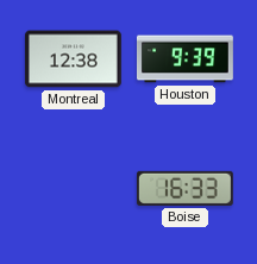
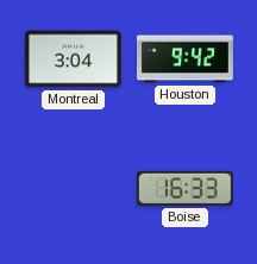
Montreal: 12:38 -> 3:04
Houston: 9:39 -> 9:42
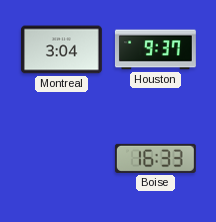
Houston: 9:42 -> 9:37
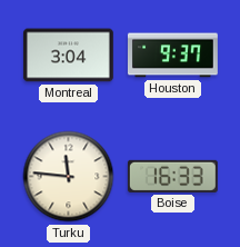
Turku: none -> 11:46
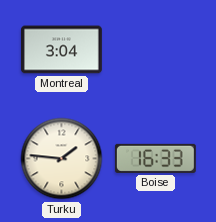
Houston: 9:37 -> none
Turku: 11:46 -> 1:46
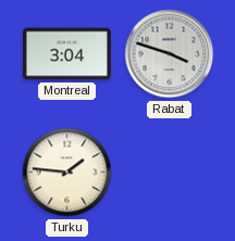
Rabat: none -> 3:48
Boise: 16:33 -> none
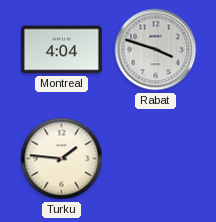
Montreal: 3:04 -> 4:04
